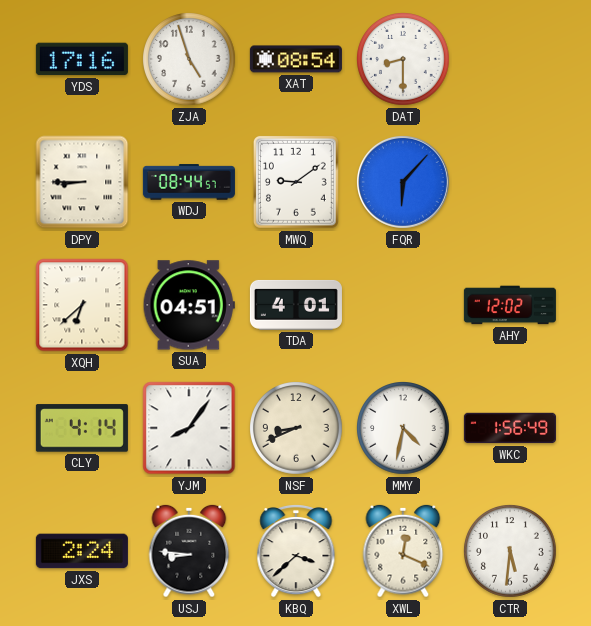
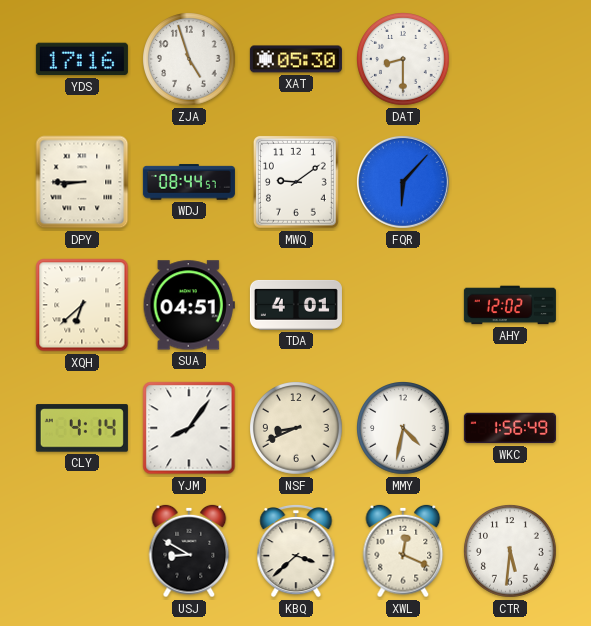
XAT: 08:54 -> 05:30
JXS: 2:24 -> none
USJ: 8:46 -> 8:50
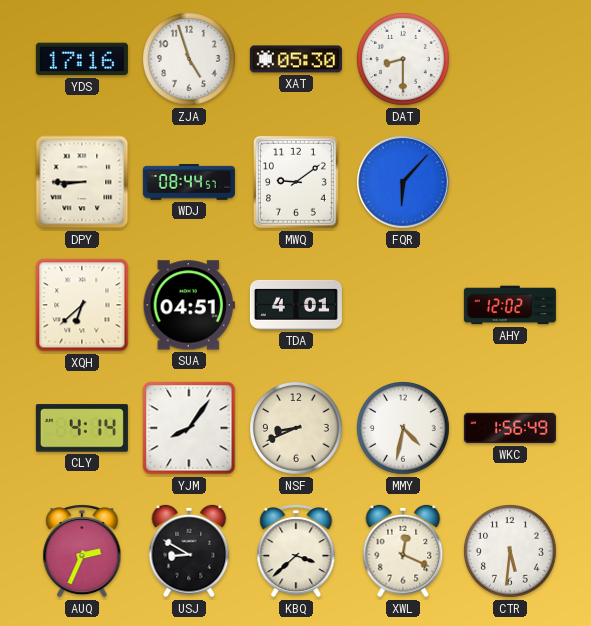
AUQ: none -> 2:34
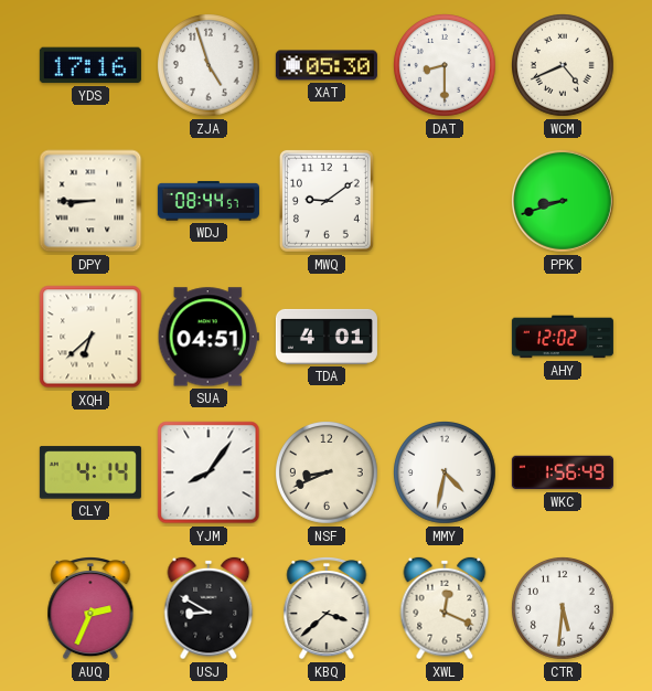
WCM: none -> 4:41
FQR: 6:07 -> none
PPK: none -> 8:42
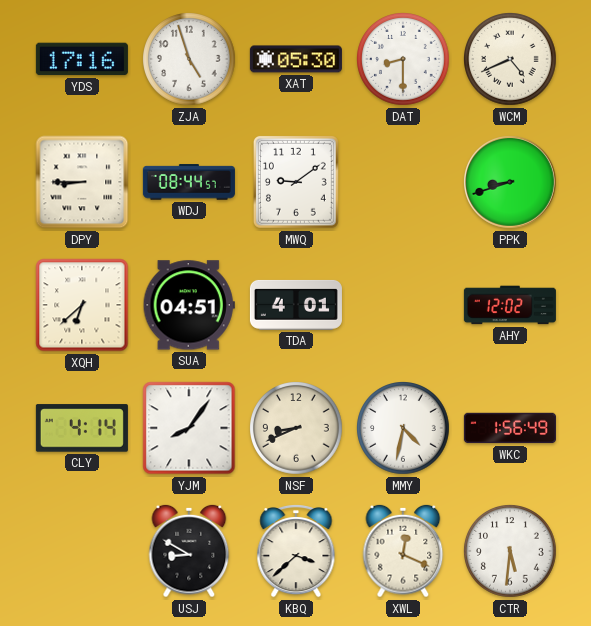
AUQ: 2:34 -> none
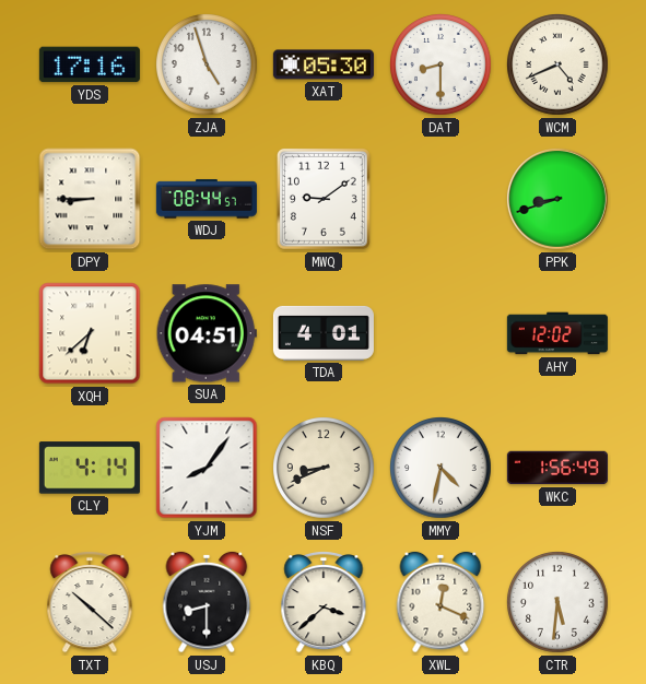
TXT: none -> 10:22
USJ: 8:50 -> 8:30
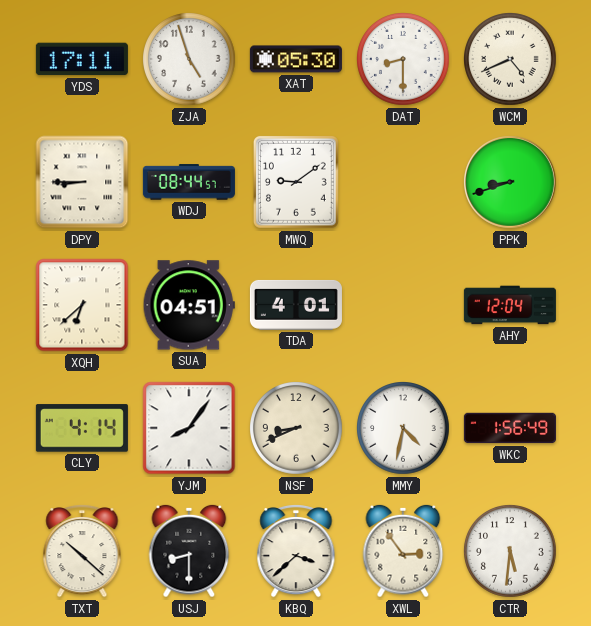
YDS: 17:16 -> 17:11
AHY: 12:02 -> 12:04
XWL: 12:19 -> 2:54
